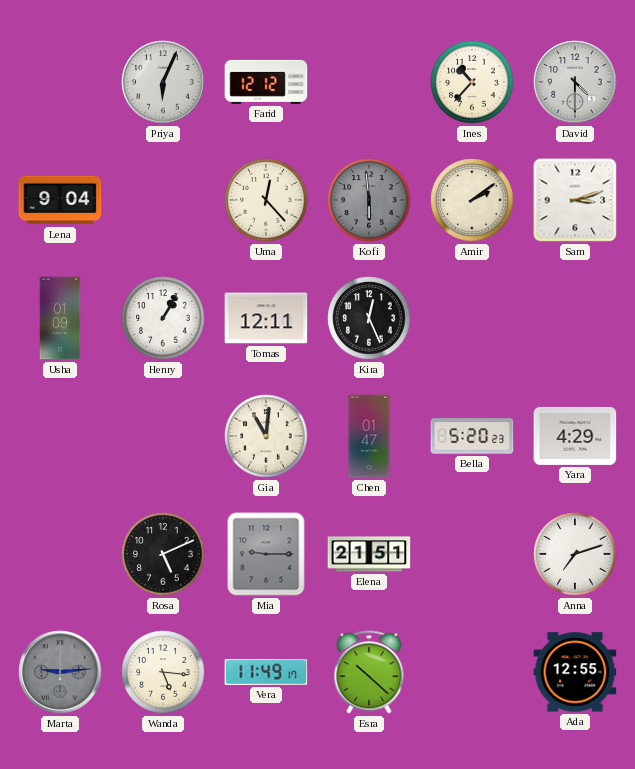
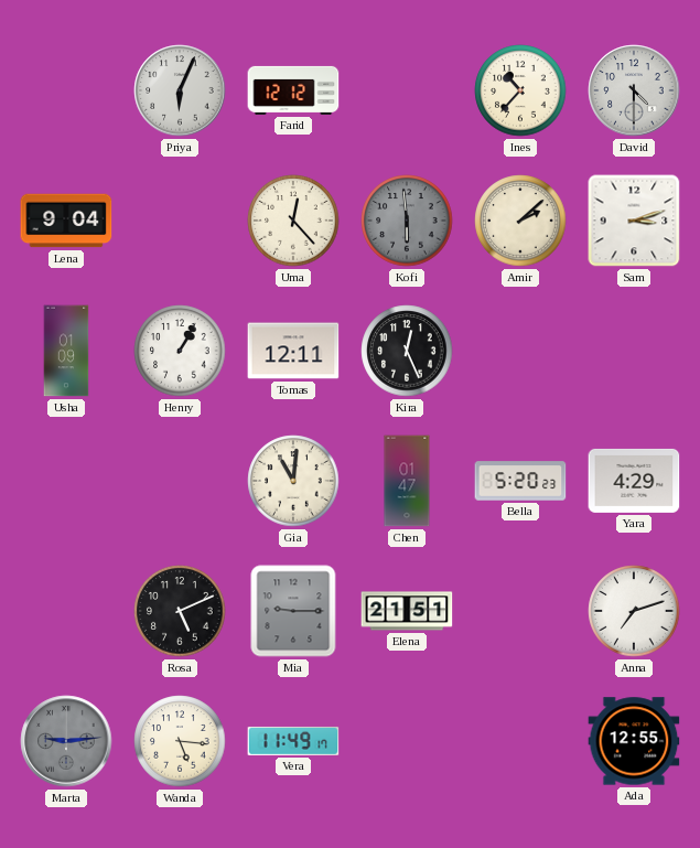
Amir: 2:09 -> 2:08
Esra: 10:22 -> none
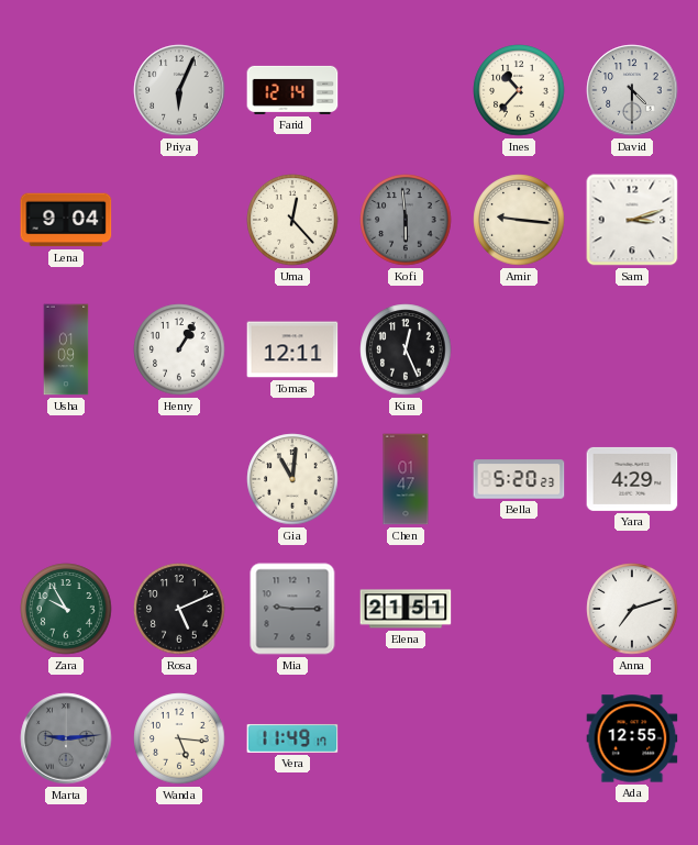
Farid: 12:12 -> 12:14
Amir: 2:08 -> 9:16
Zara: none -> 9:55
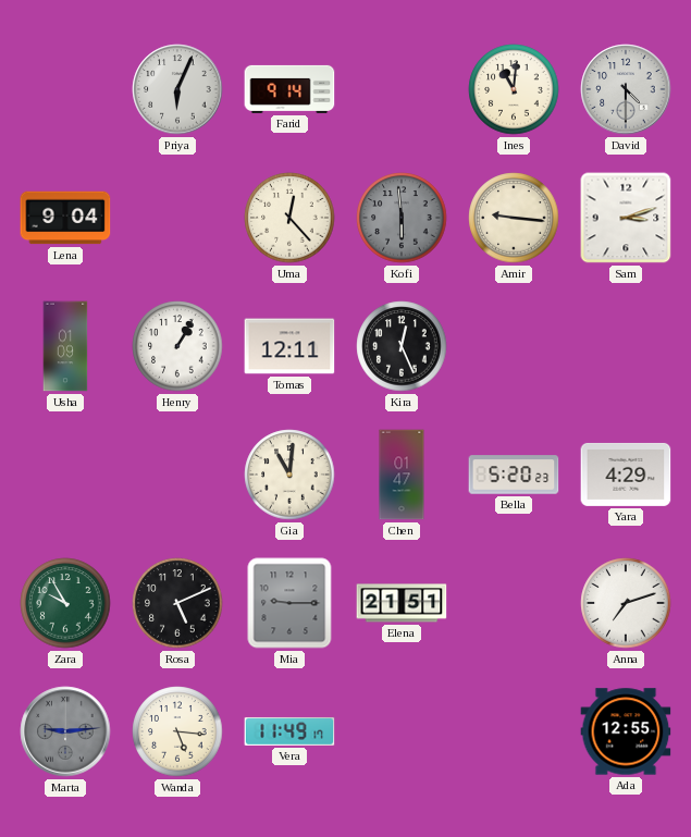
Farid: 12:14 -> 9:14
Ines: 10:37 -> 11:01
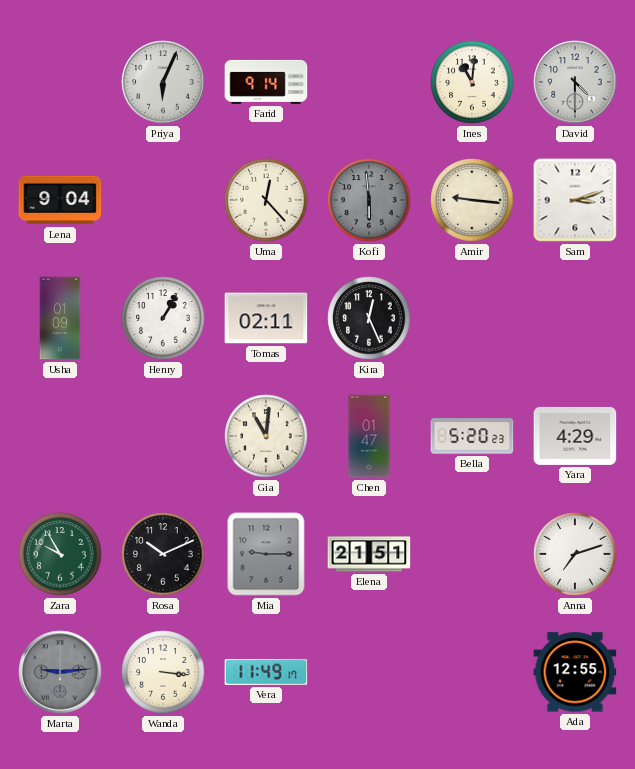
Tomas: 12:11 -> 02:11
Rosa: 5:11 -> 10:11
Wanda: 5:16 -> 3:16
